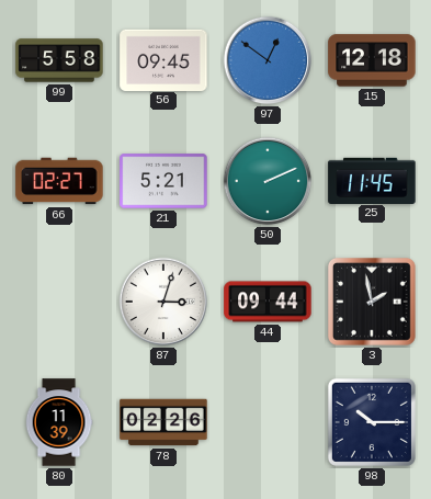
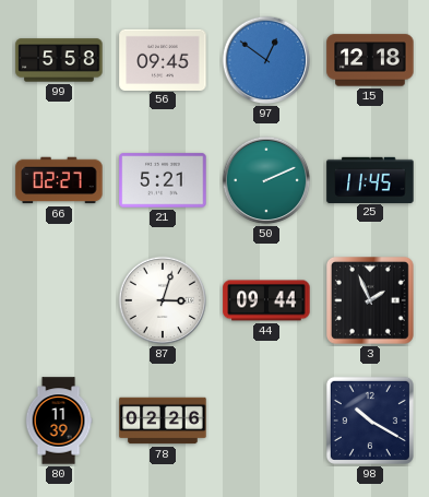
3: 1:58 -> 1:56
98: 10:15 -> 10:20
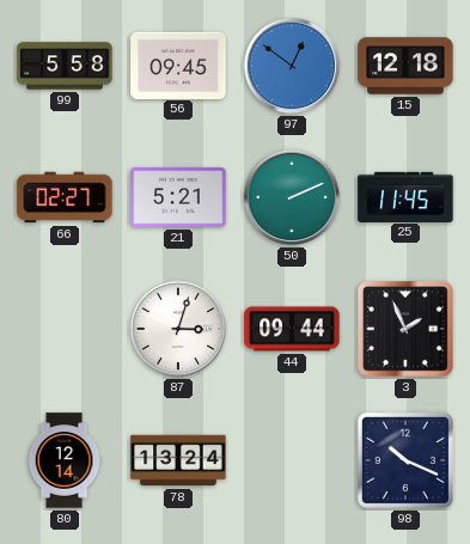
80: 11:39 -> 12:14
78: 02:26 -> 13:24
98: 10:20 -> 10:19
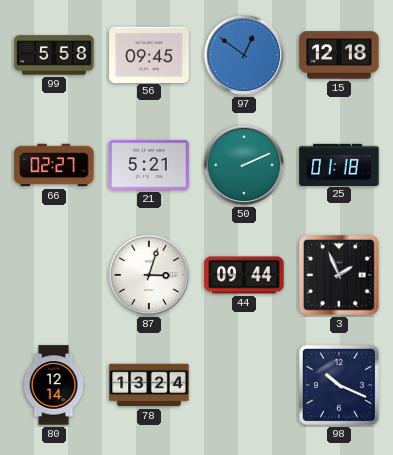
25: 11:45 -> 01:18
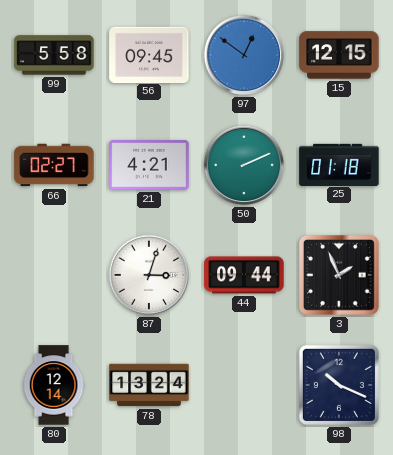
15: 12:18 -> 12:15
21: 5:21 -> 4:21
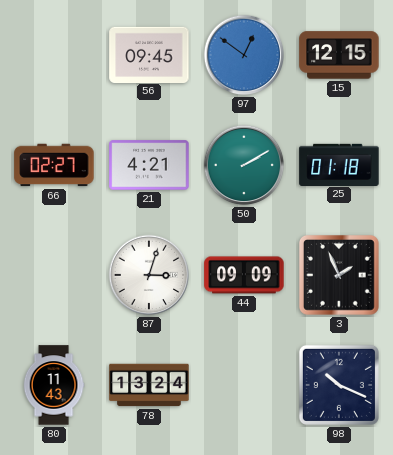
99: 5:58 -> none
50: 2:11 -> 2:10
44: 09:44 -> 09:09
80: 12:14 -> 11:43
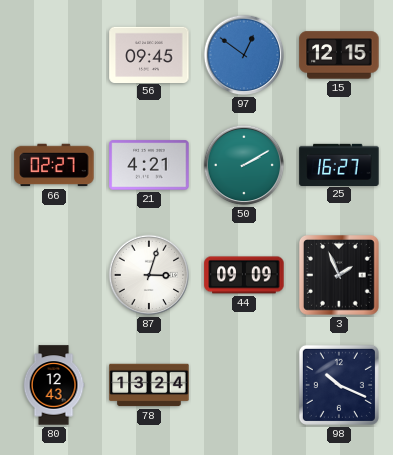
25: 01:18 -> 16:27
80: 11:43 -> 12:43
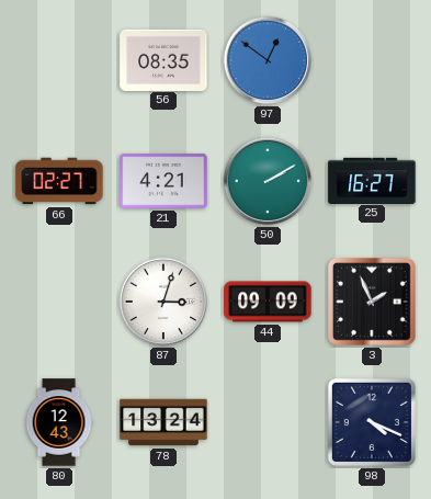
56: 09:45 -> 08:35
15: 12:15 -> none
98: 10:19 -> 4:19
